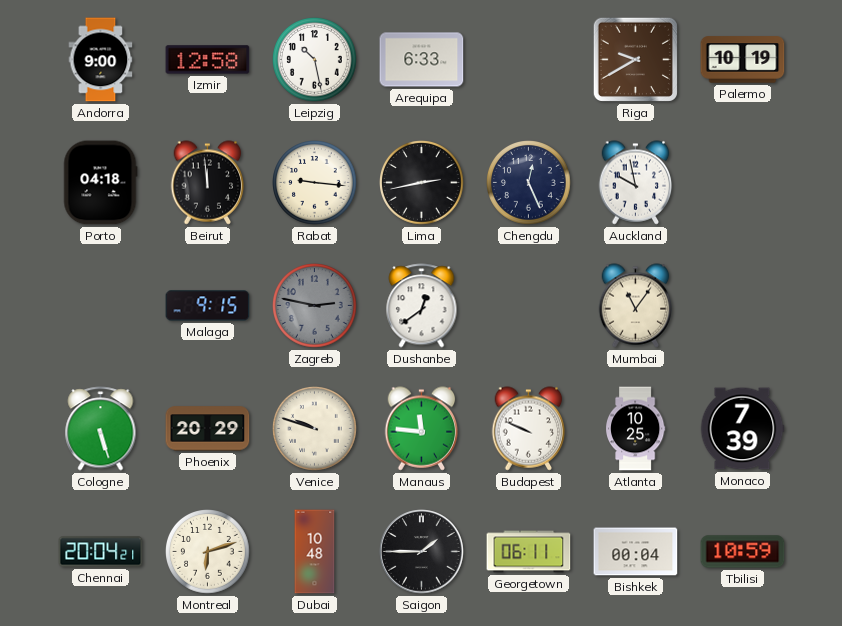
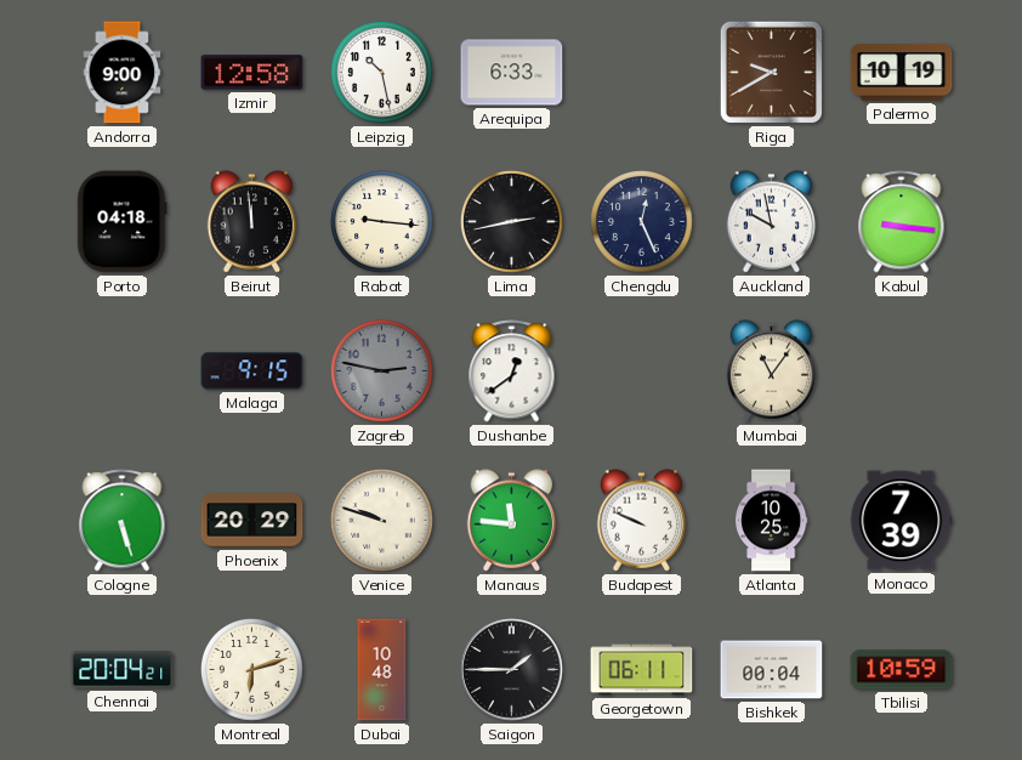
Kabul: none -> 9:16
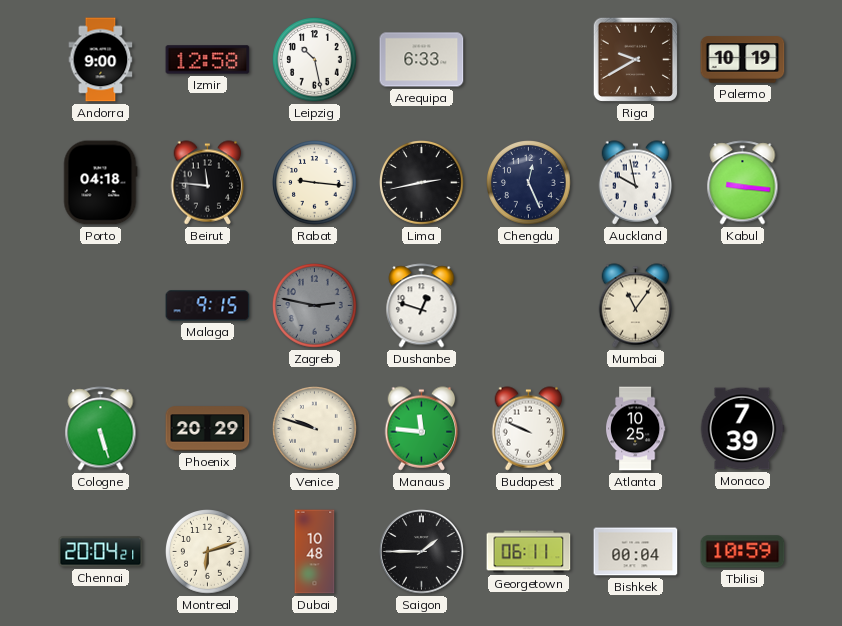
Beirut: 11:59 -> 11:46
Dushanbe: 12:39 -> 12:48
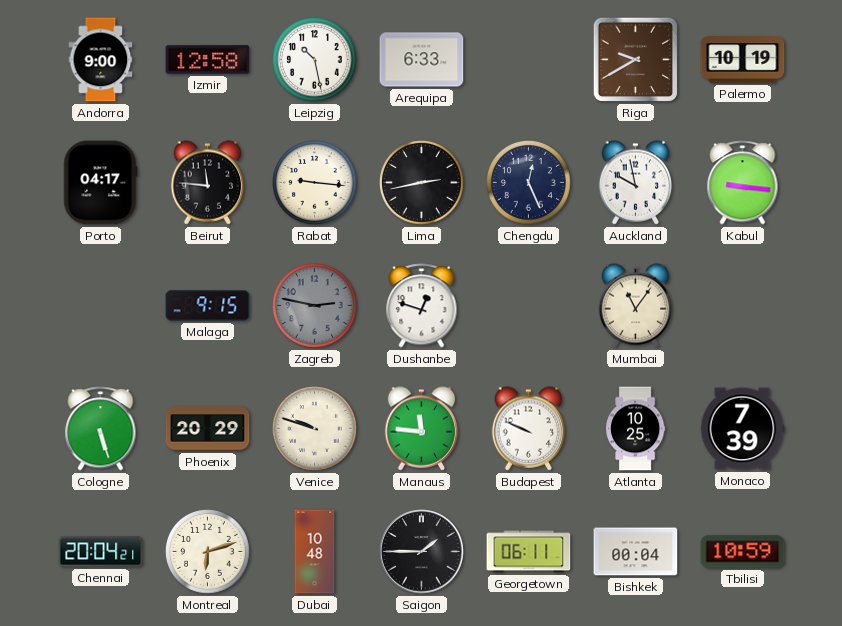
Porto: 04:18 -> 04:17
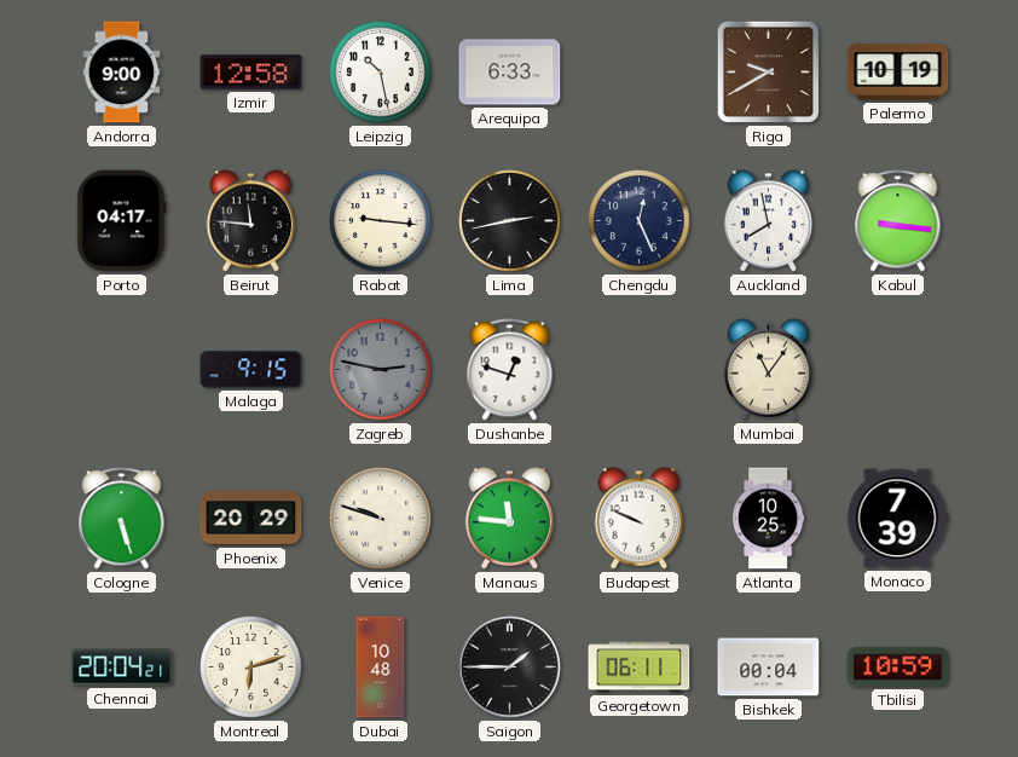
Auckland: 9:58 -> 7:58
